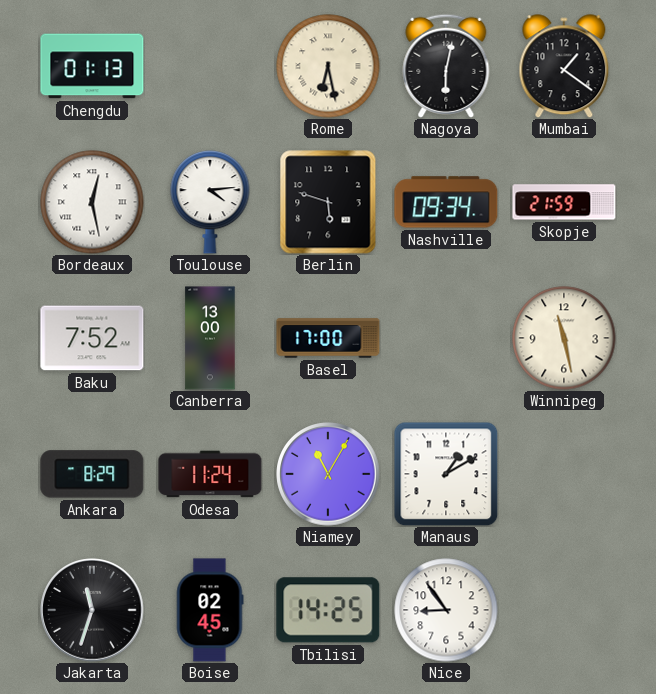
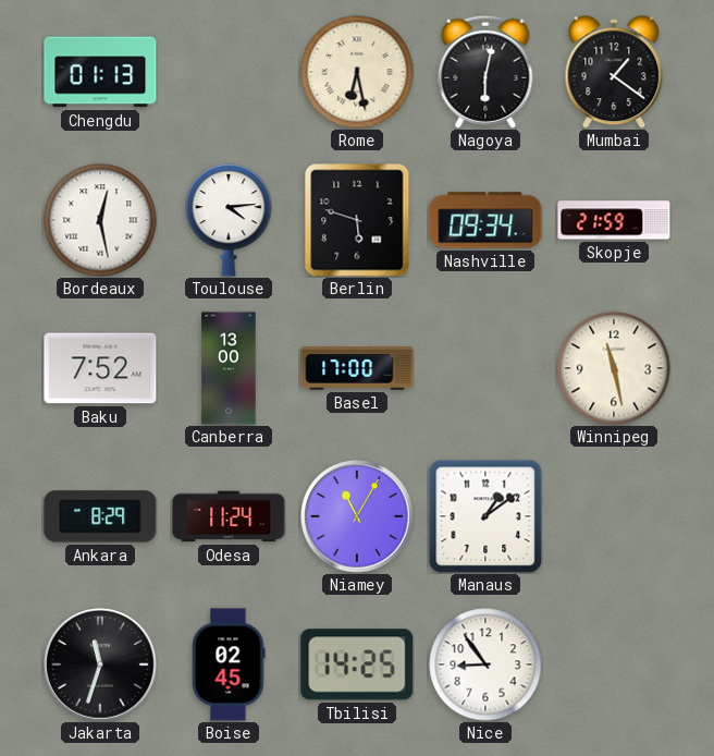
Manaus: 1:10 -> 1:09
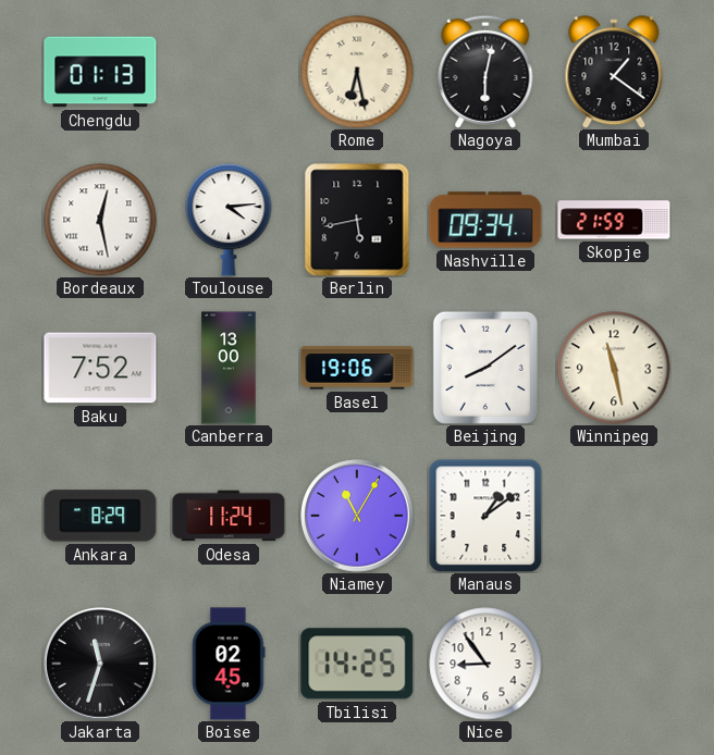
Berlin: 5:48 -> 5:43
Basel: 17:00 -> 19:06
Beijing: none -> 8:09
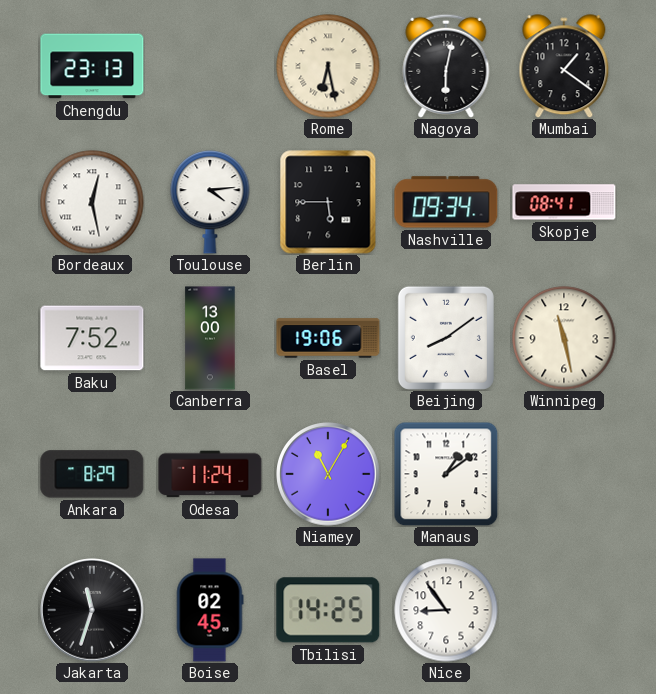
Chengdu: 01:13 -> 23:13
Berlin: 5:43 -> 5:45
Skopje: 21:59 -> 08:41
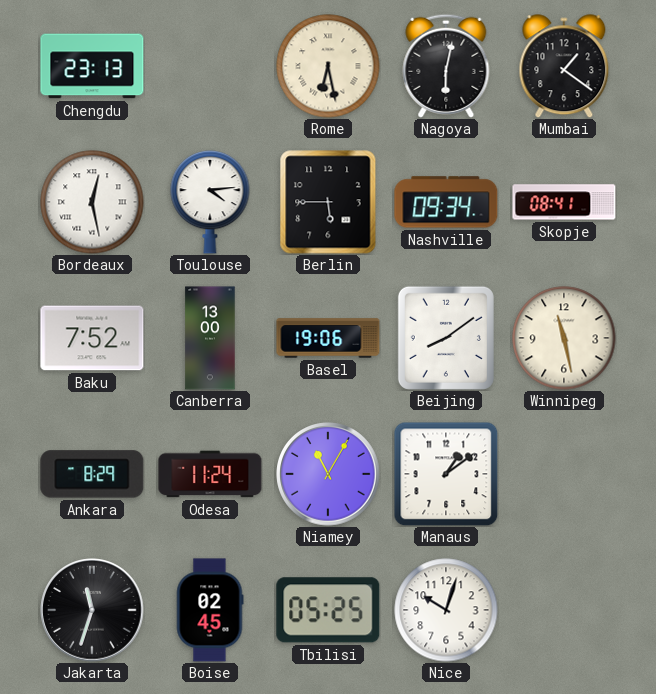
Tbilisi: 14:25 -> 05:25
Nice: 8:54 -> 10:03
